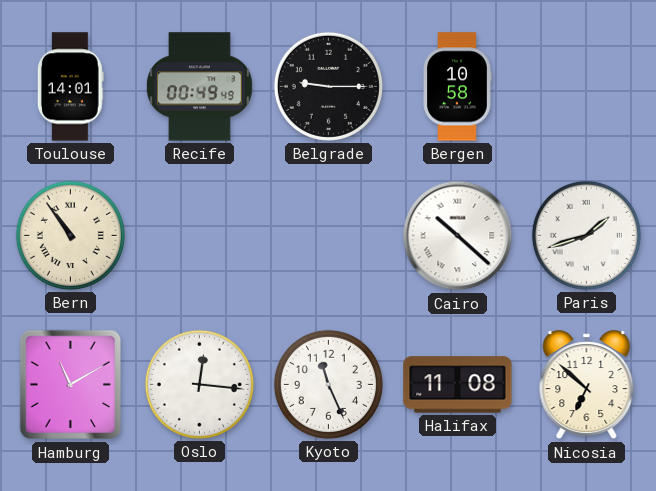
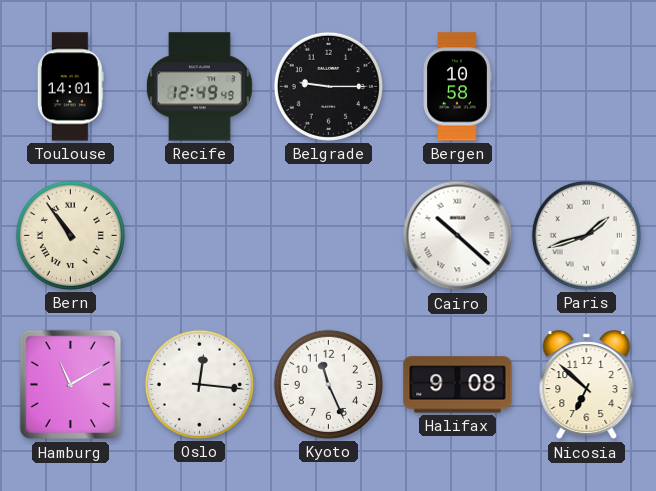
Recife: 00:49 -> 12:49
Halifax: 11:08 -> 9:08
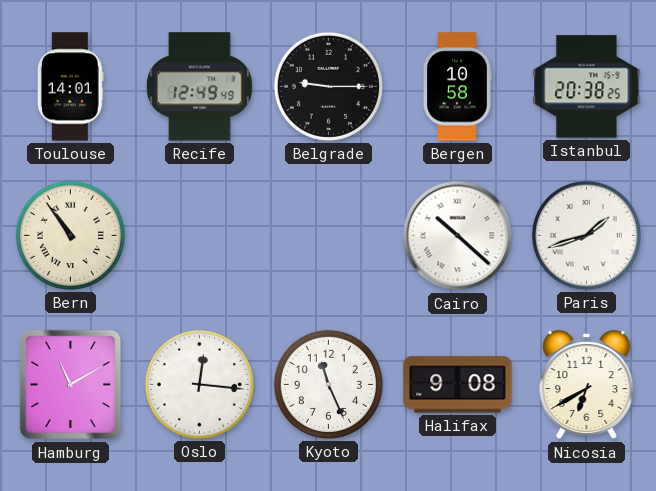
Istanbul: none -> 20:38
Nicosia: 6:52 -> 6:40
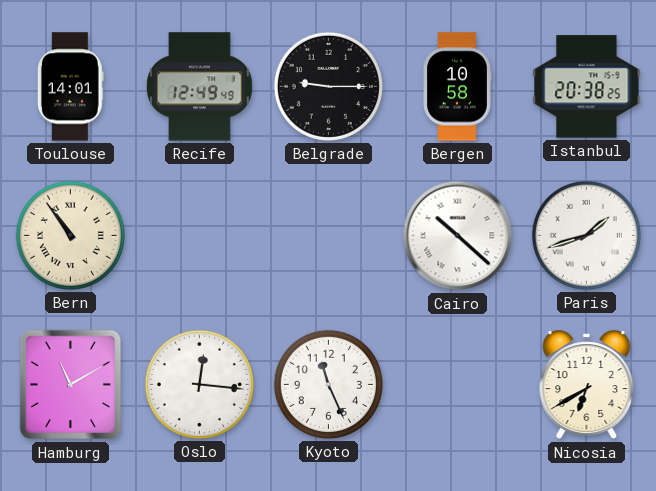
Halifax: 9:08 -> none
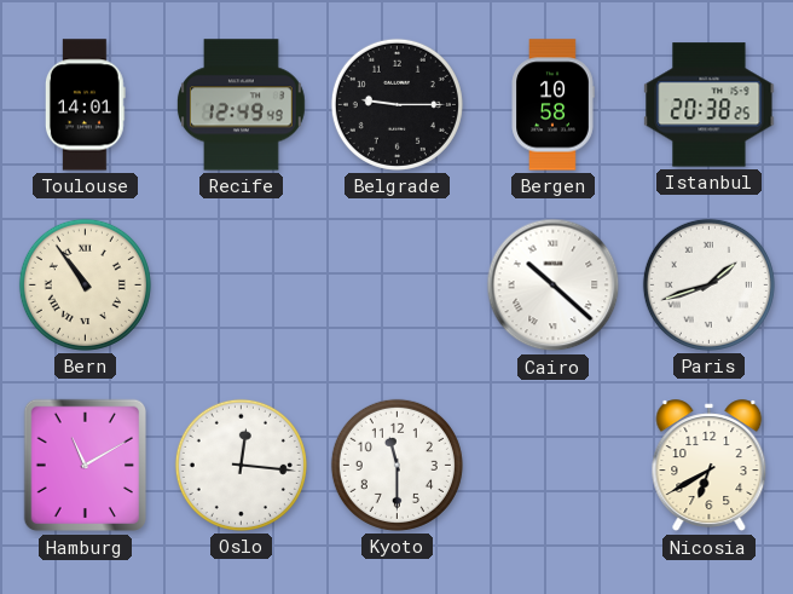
Kyoto: 11:26 -> 11:30
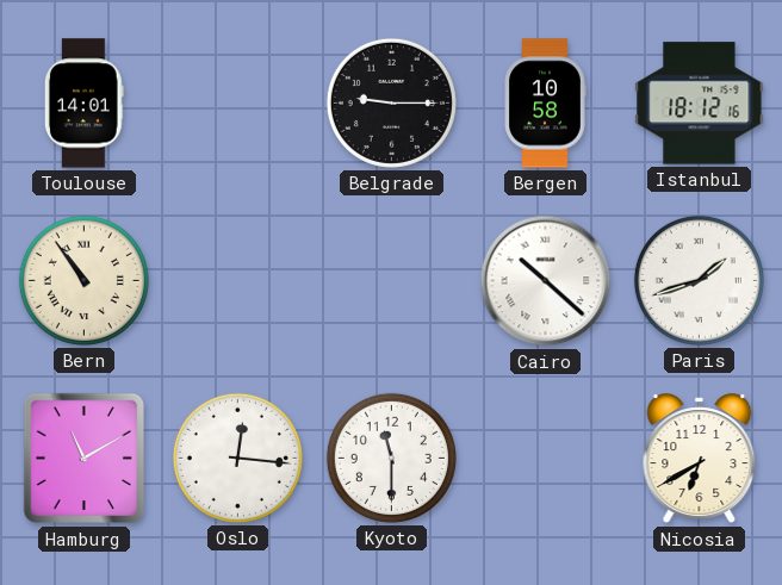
Recife: 12:49 -> none
Istanbul: 20:38 -> 18:12
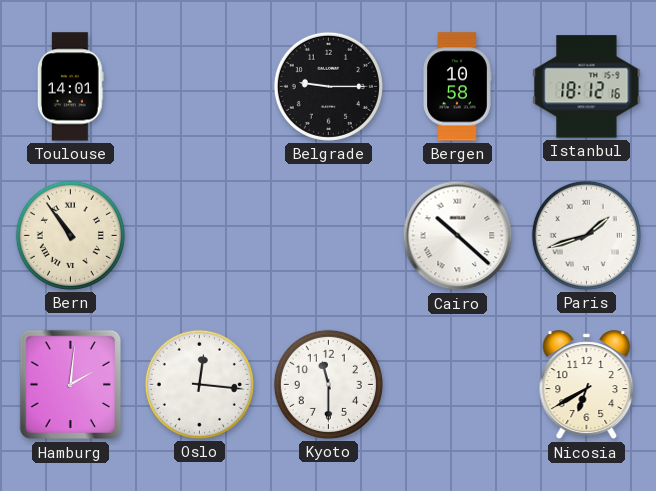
Hamburg: 11:10 -> 2:01
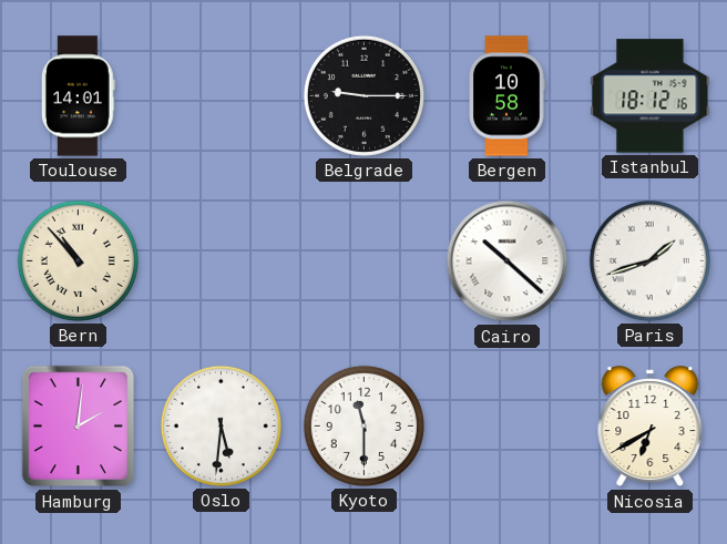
Bern: 10:54 -> 10:53
Oslo: 12:16 -> 5:31
